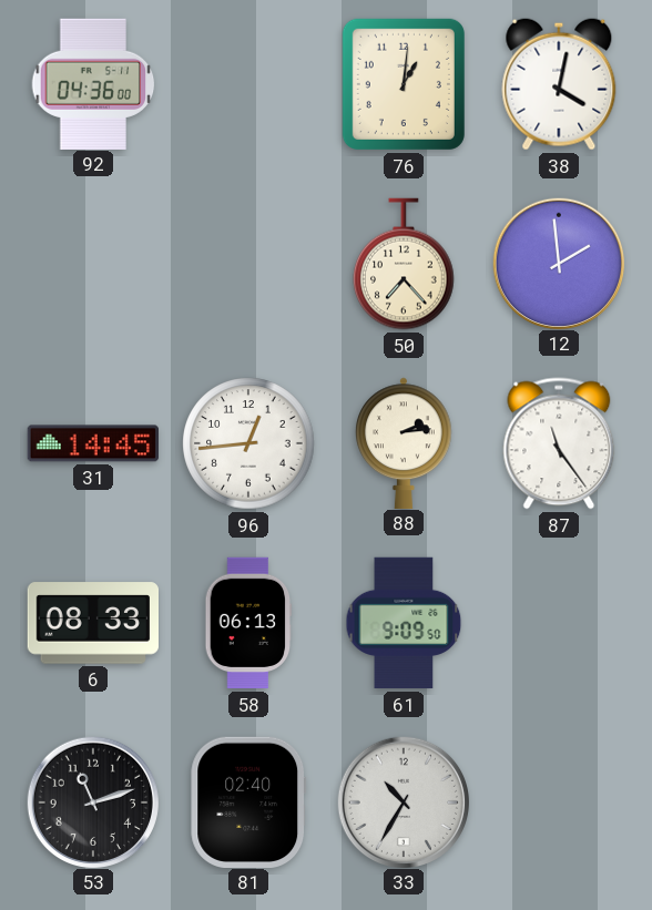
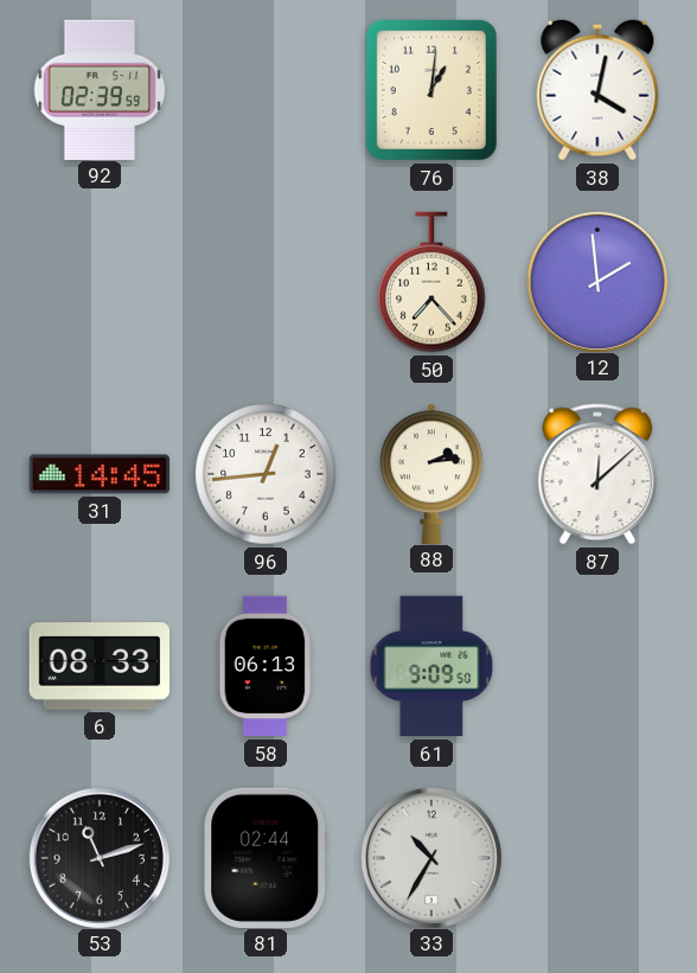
92: 04:36 -> 02:39
87: 11:24 -> 12:08
81: 02:40 -> 02:44
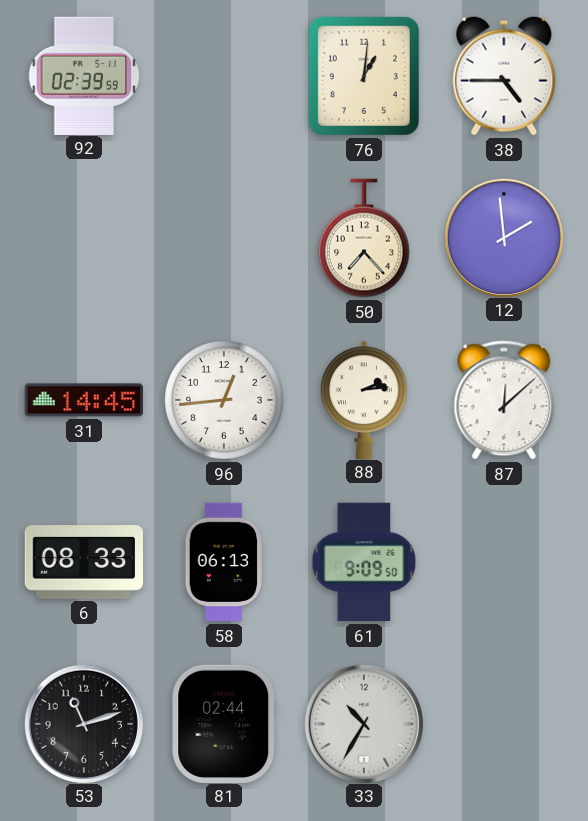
38: 4:02 -> 4:45
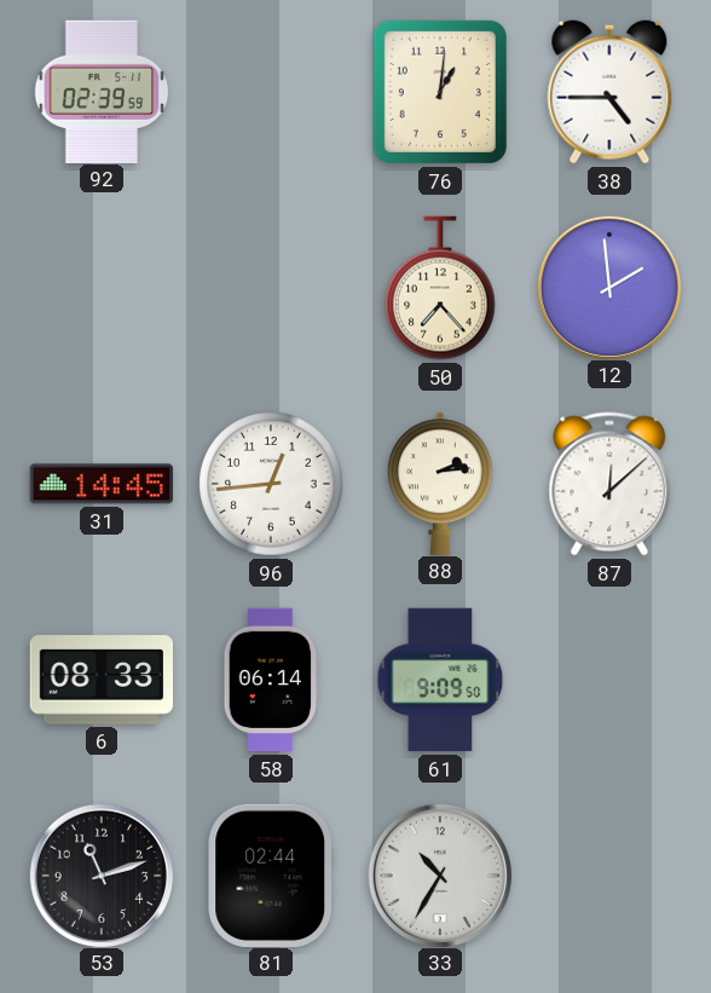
58: 06:13 -> 06:14
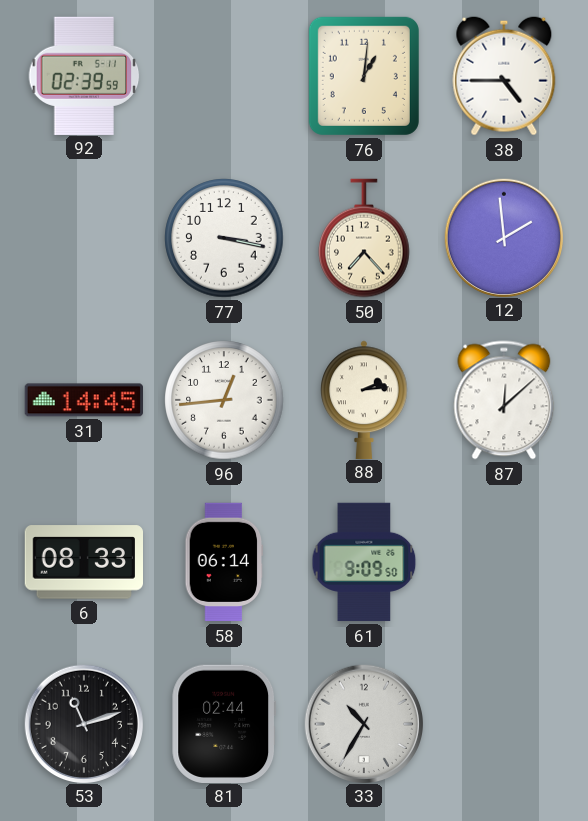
77: none -> 3:17
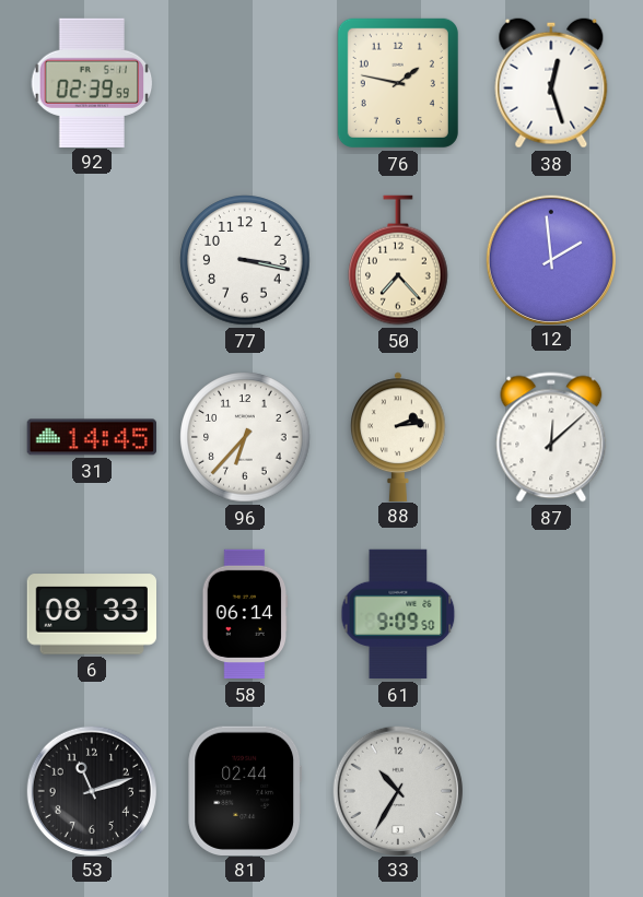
76: 1:01 -> 1:47
38: 4:45 -> 12:27
96: 12:44 -> 6:37
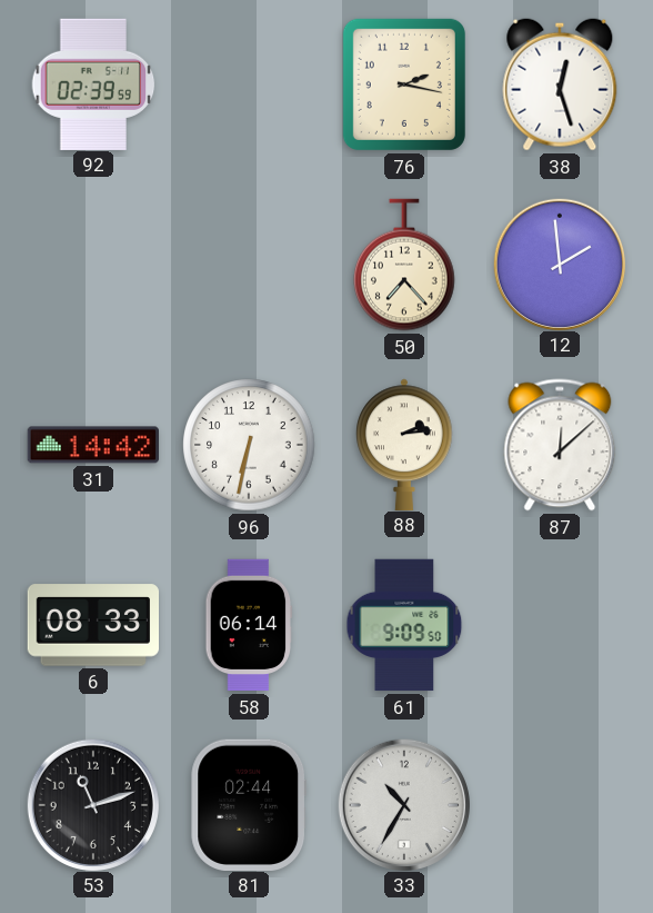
76: 1:47 -> 2:17
77: 3:17 -> none
31: 14:45 -> 14:42
96: 6:37 -> 6:32
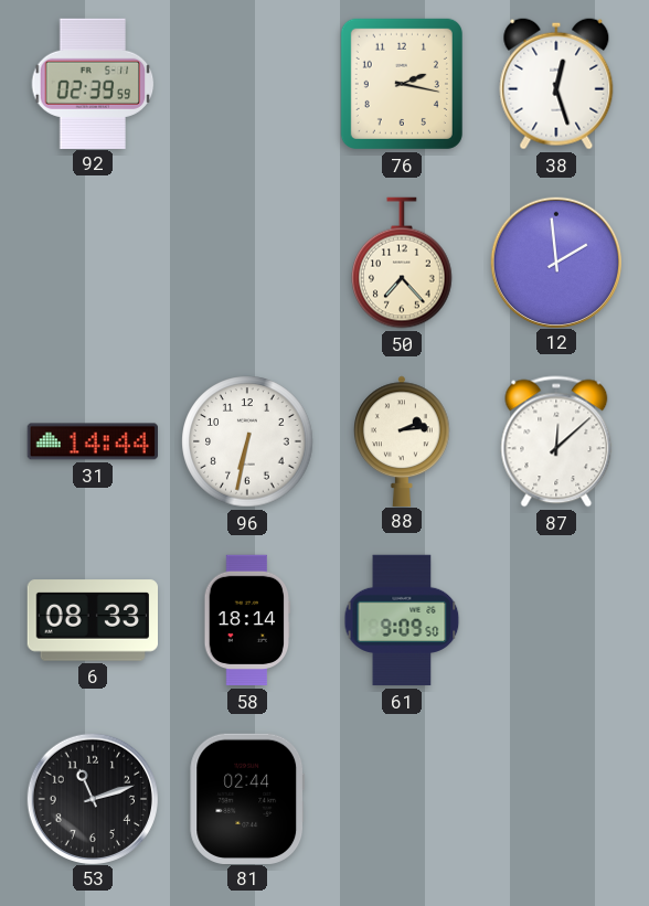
31: 14:42 -> 14:44
58: 06:14 -> 18:14
33: 10:35 -> none
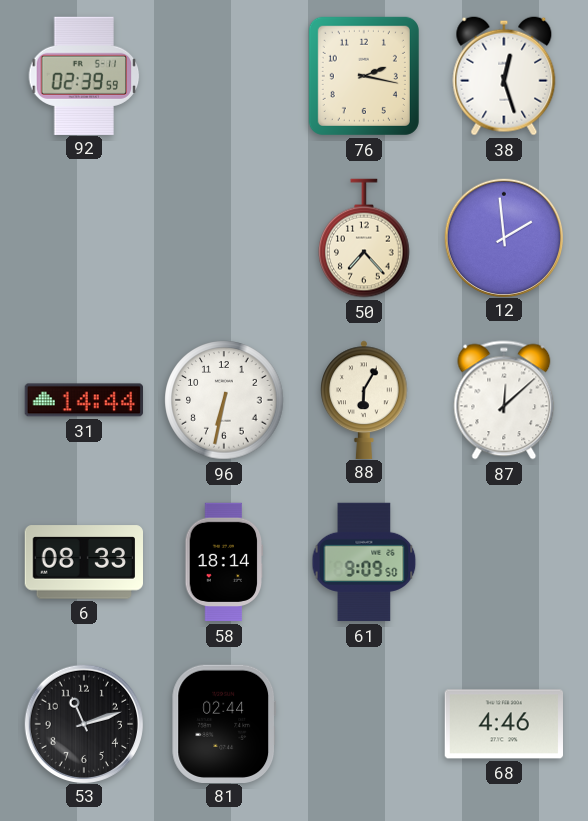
88: 2:14 -> 6:05
68: none -> 4:46
